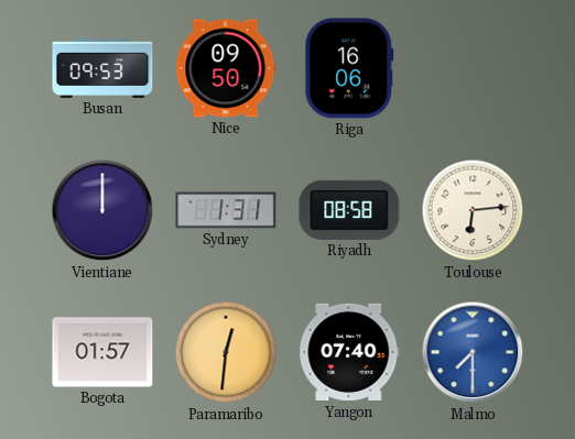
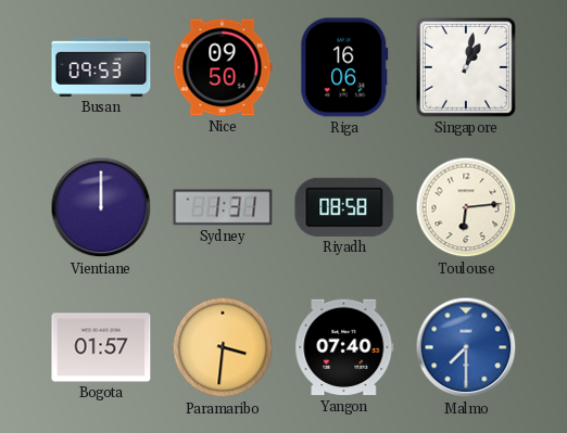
Singapore: none -> 1:02
Paramaribo: 12:31 -> 3:31
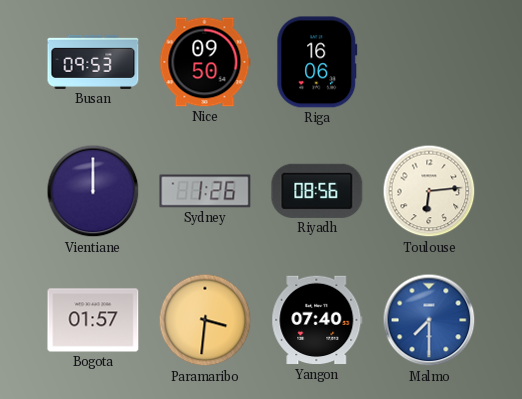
Singapore: 1:02 -> none
Sydney: 1:31 -> 1:26
Riyadh: 08:58 -> 08:56
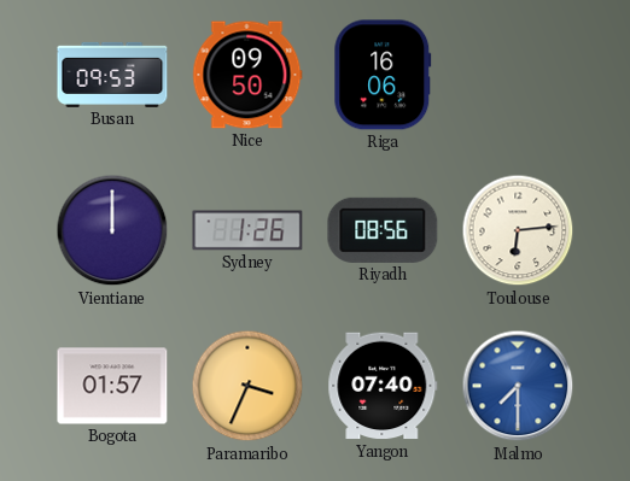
Paramaribo: 3:31 -> 3:34
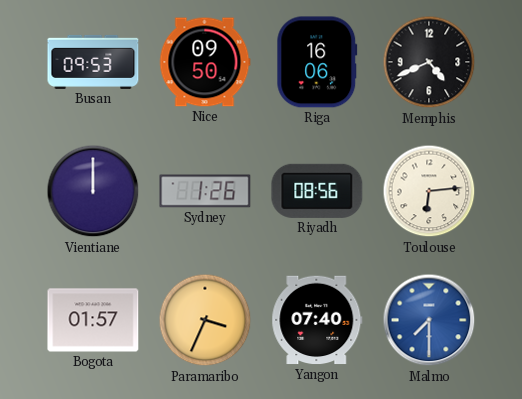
Memphis: none -> 4:41
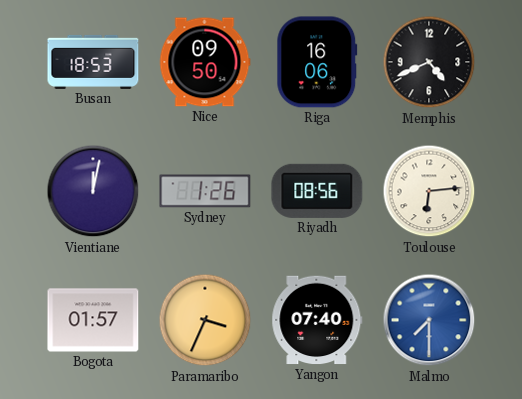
Busan: 09:53 -> 18:53
Vientiane: 12:00 -> 12:02
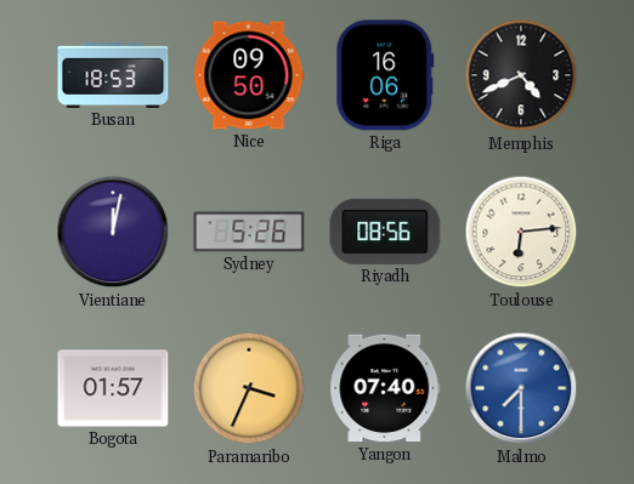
Sydney: 1:26 -> 5:26
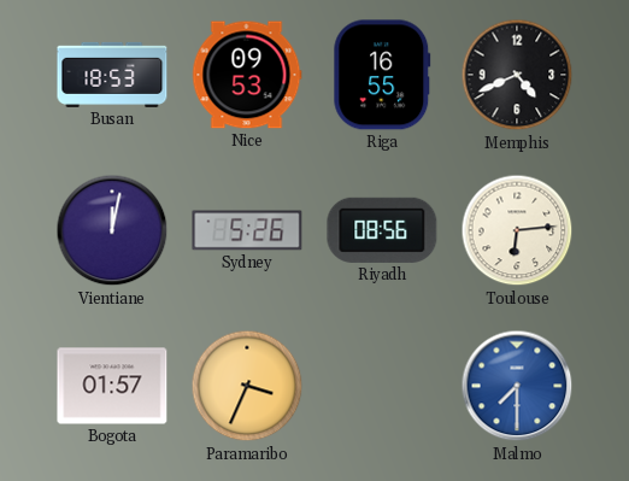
Nice: 09:50 -> 09:53
Riga: 16:06 -> 16:55
Yangon: 07:40 -> none
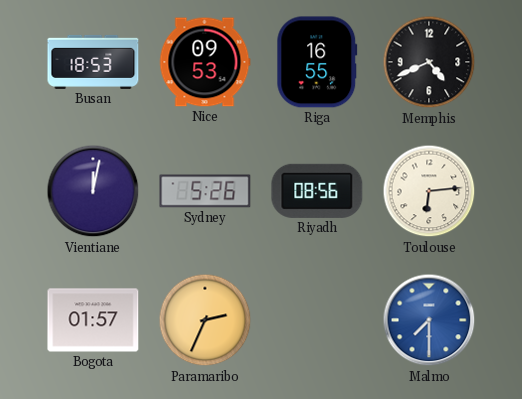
Paramaribo: 3:34 -> 2:34
